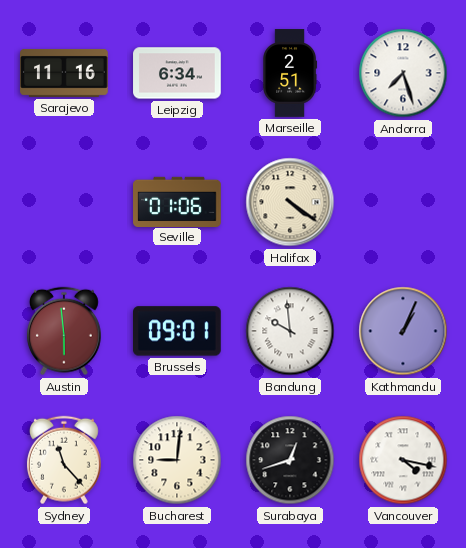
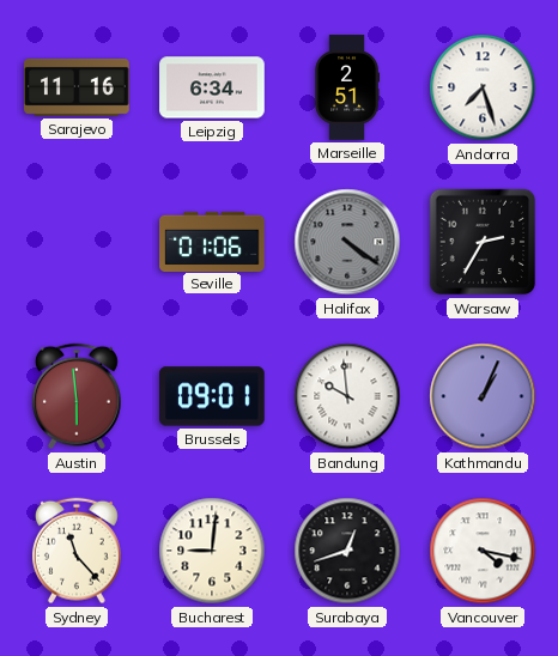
Halifax dial: cream -> grey
Warsaw: none -> 2:35
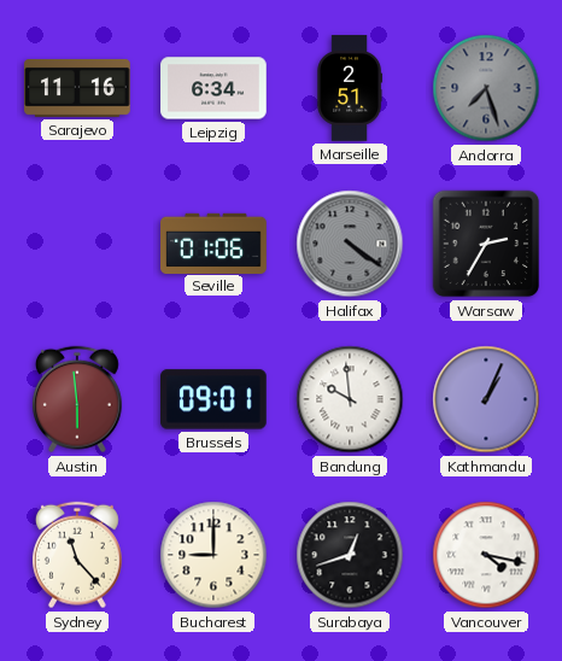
Andorra dial: white -> grey
Bucharest: 9:01 -> 9:00
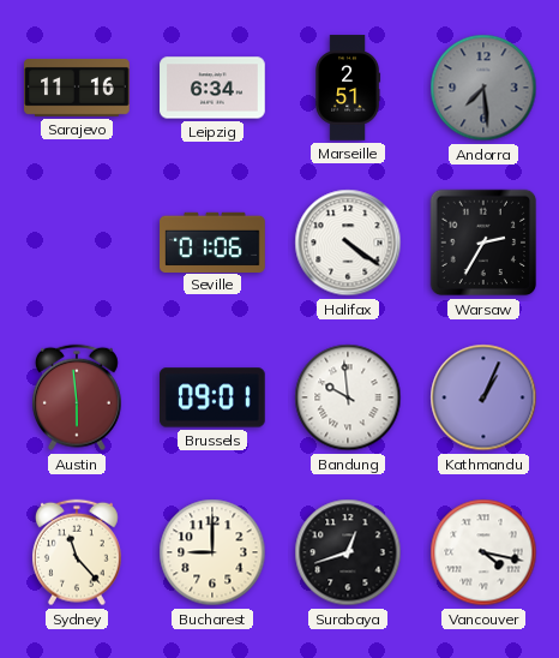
Andorra: 7:27 -> 7:29
Halifax dial: grey -> white
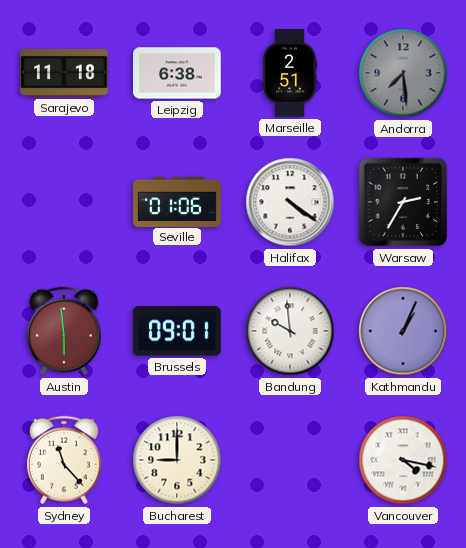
Sarajevo: 11:16 -> 11:18
Leipzig: 6:34 -> 6:38
Surabaya: 12:42 -> none
